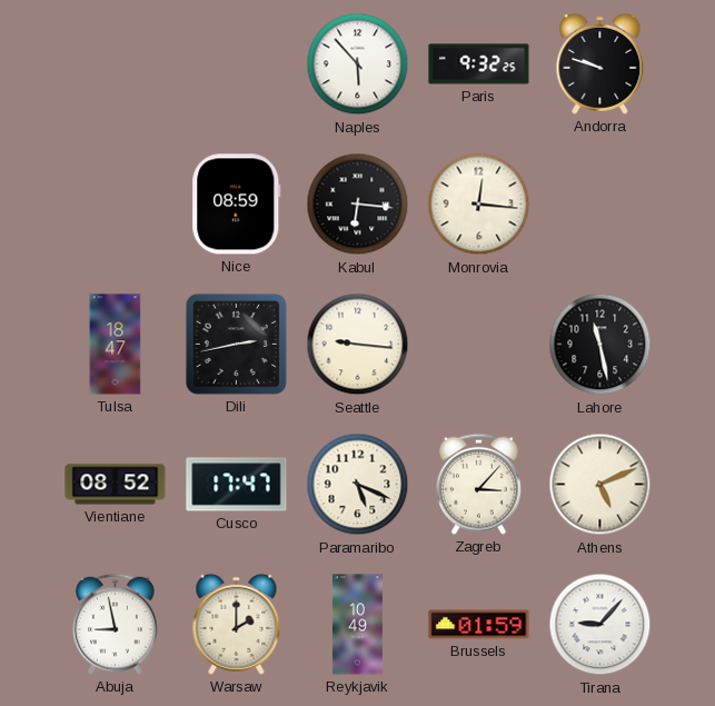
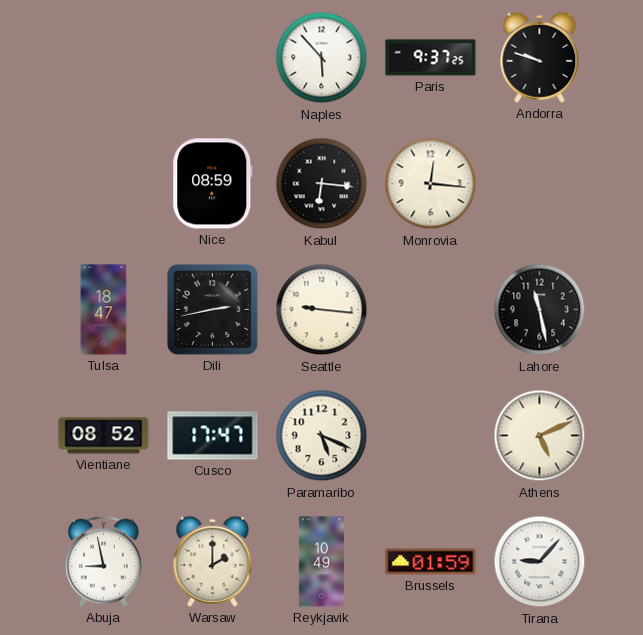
Paris: 9:32 -> 9:37
Zagreb: 3:07 -> none
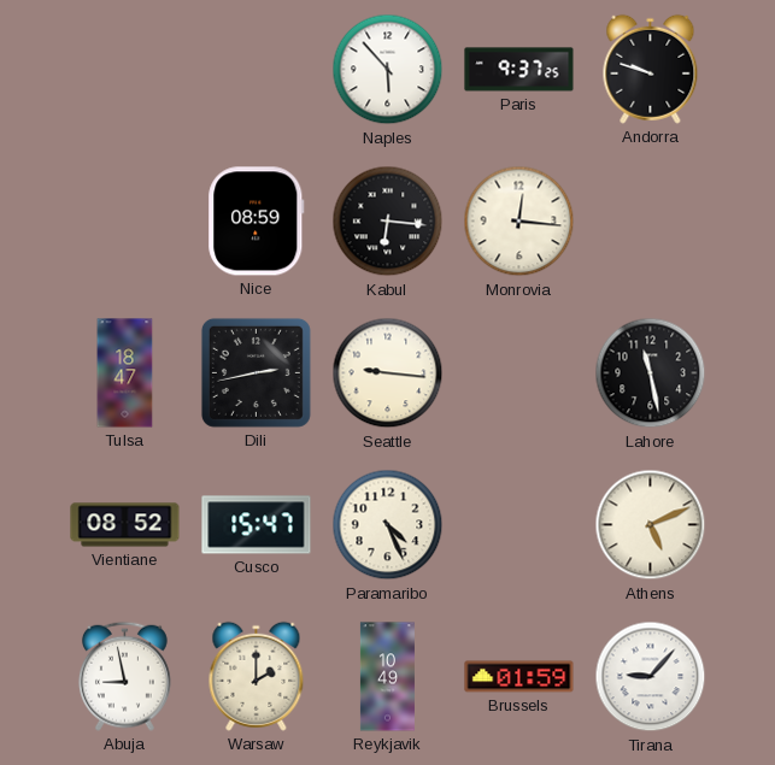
Cusco: 17:47 -> 15:47
Paramaribo: 5:19 -> 4:26
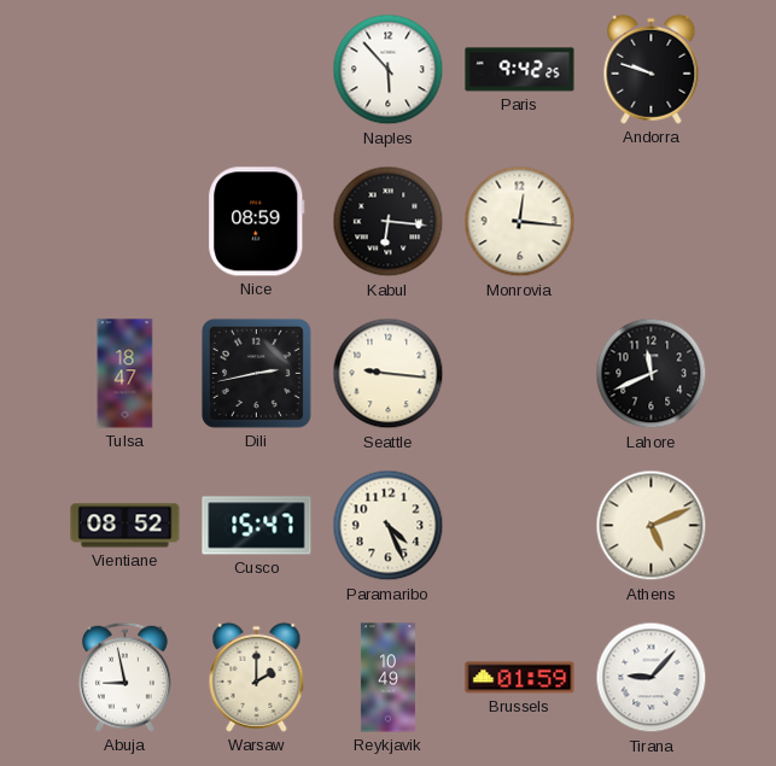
Paris: 9:37 -> 9:42
Lahore: 11:28 -> 11:41
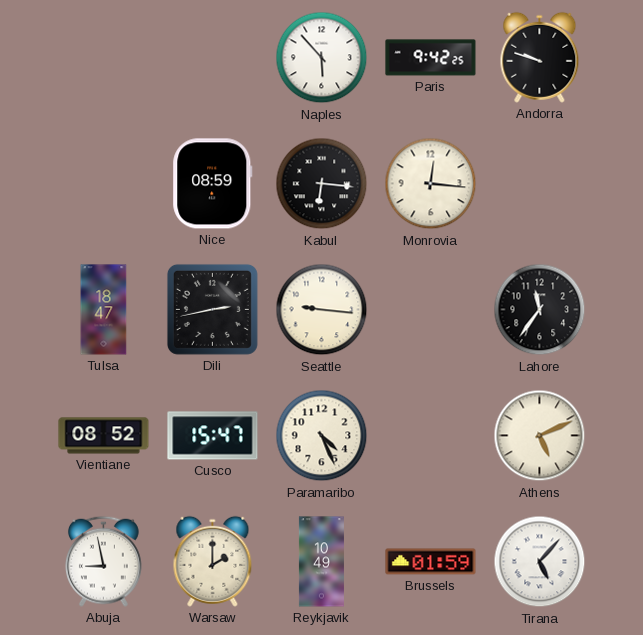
Lahore: 11:41 -> 11:36
Tirana: 9:07 -> 5:07
